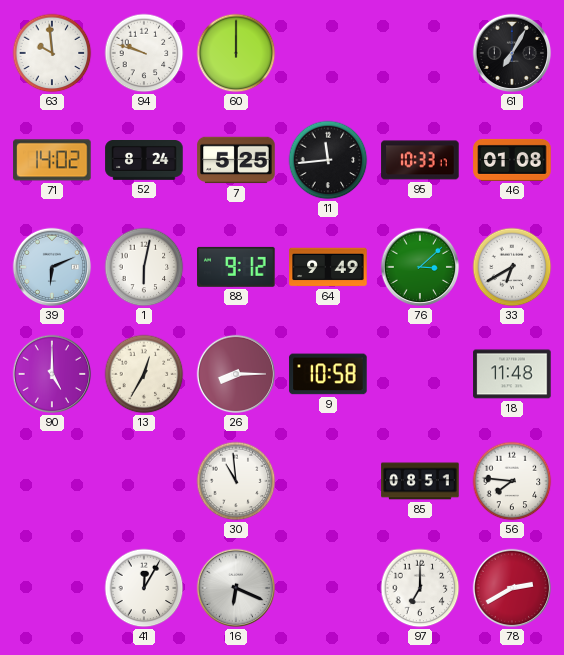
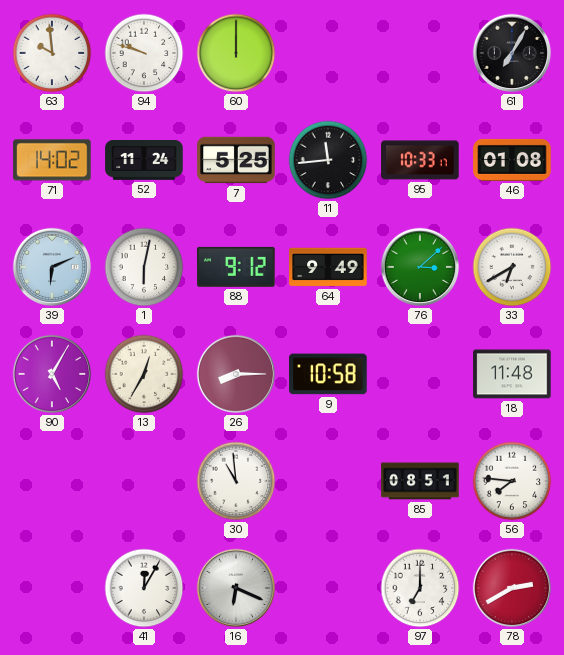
52: 8:24 -> 11:24
90: 5:00 -> 5:05
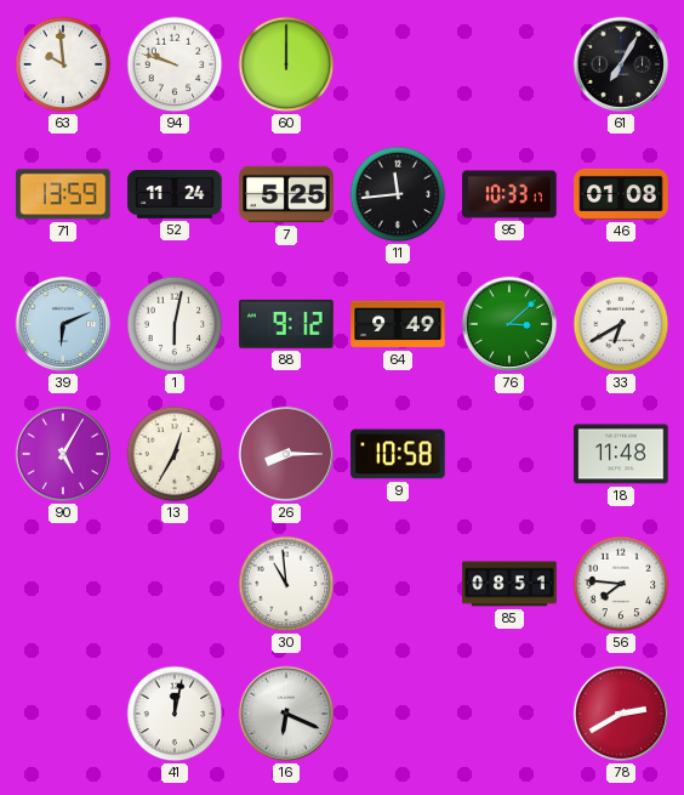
71: 14:02 -> 13:59
41: 12:05 -> 12:02
97: 7:00 -> none
